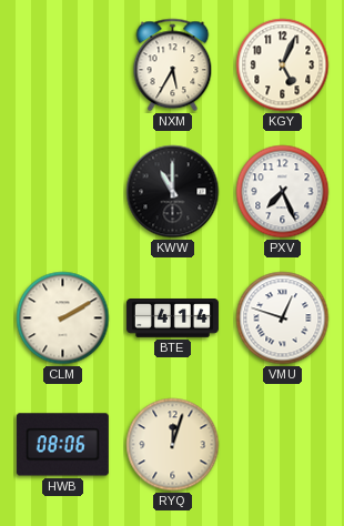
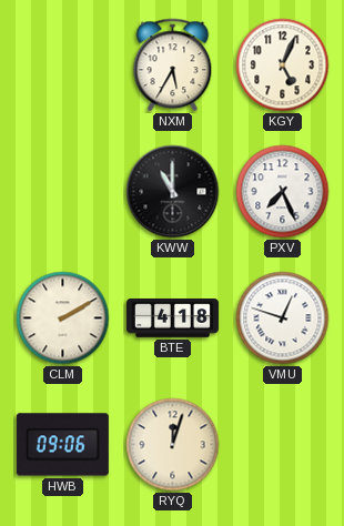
BTE: 4:14 -> 4:18
HWB: 08:06 -> 09:06
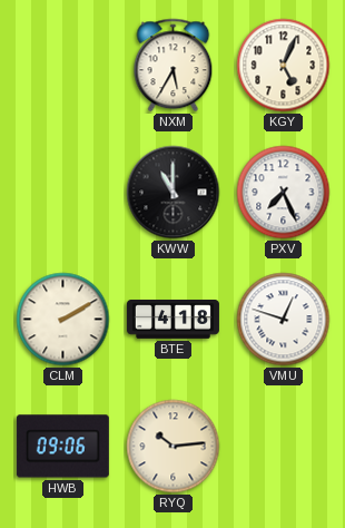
RYQ: 12:03 -> 10:14
